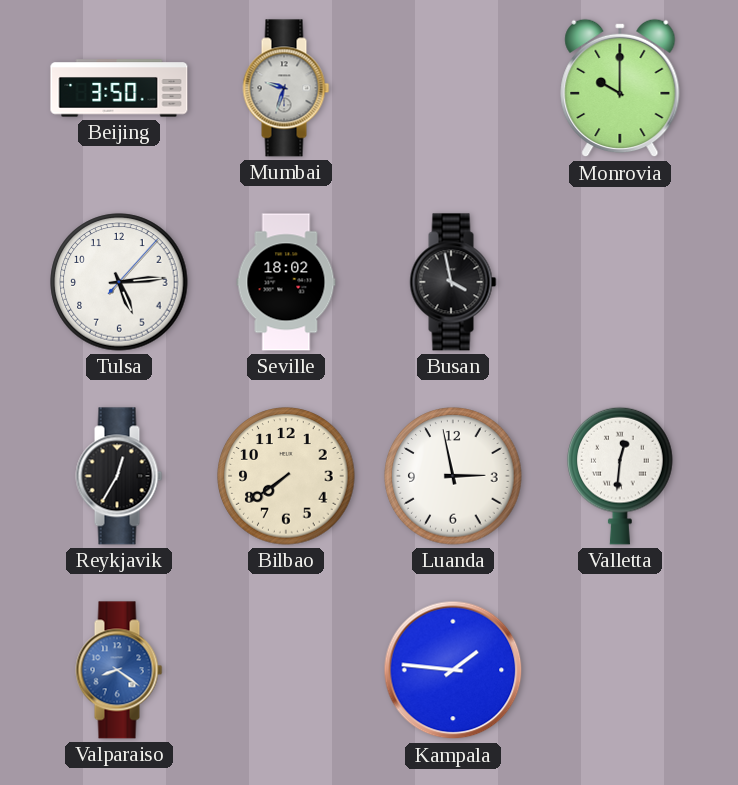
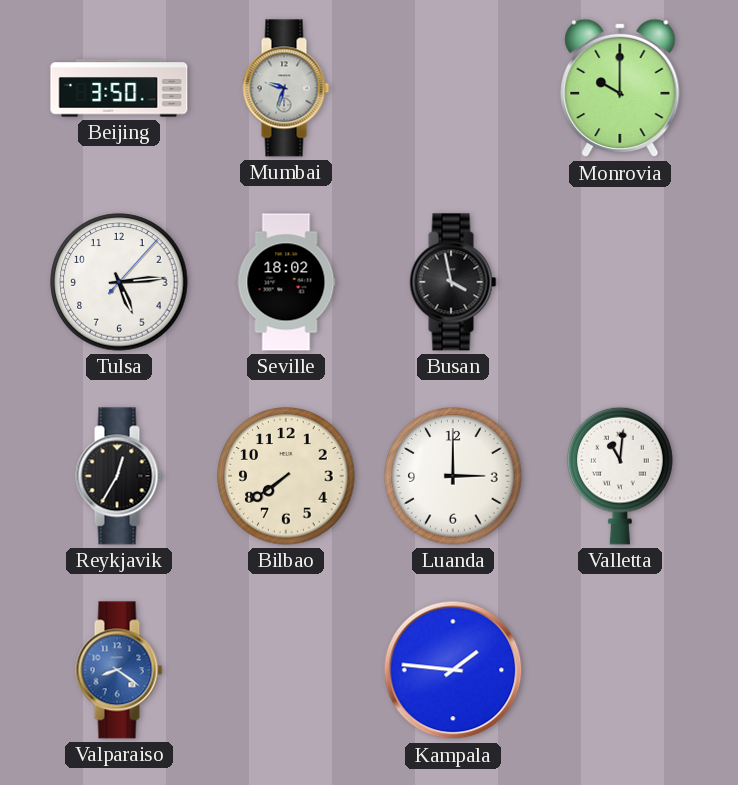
Luanda: 2:58 -> 3:00
Valletta: 12:31 -> 11:01
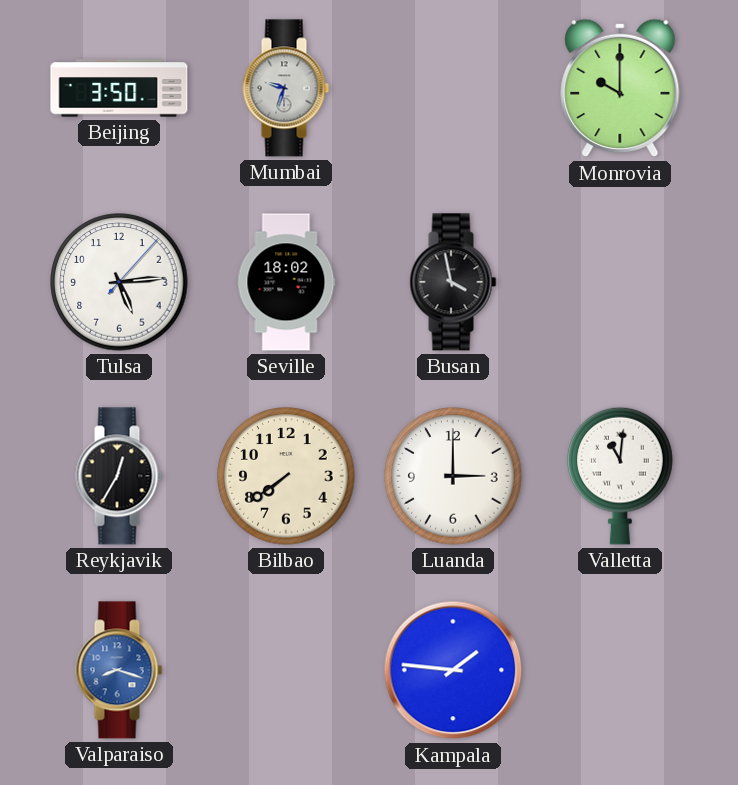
Valparaiso: 8:21 -> 8:18
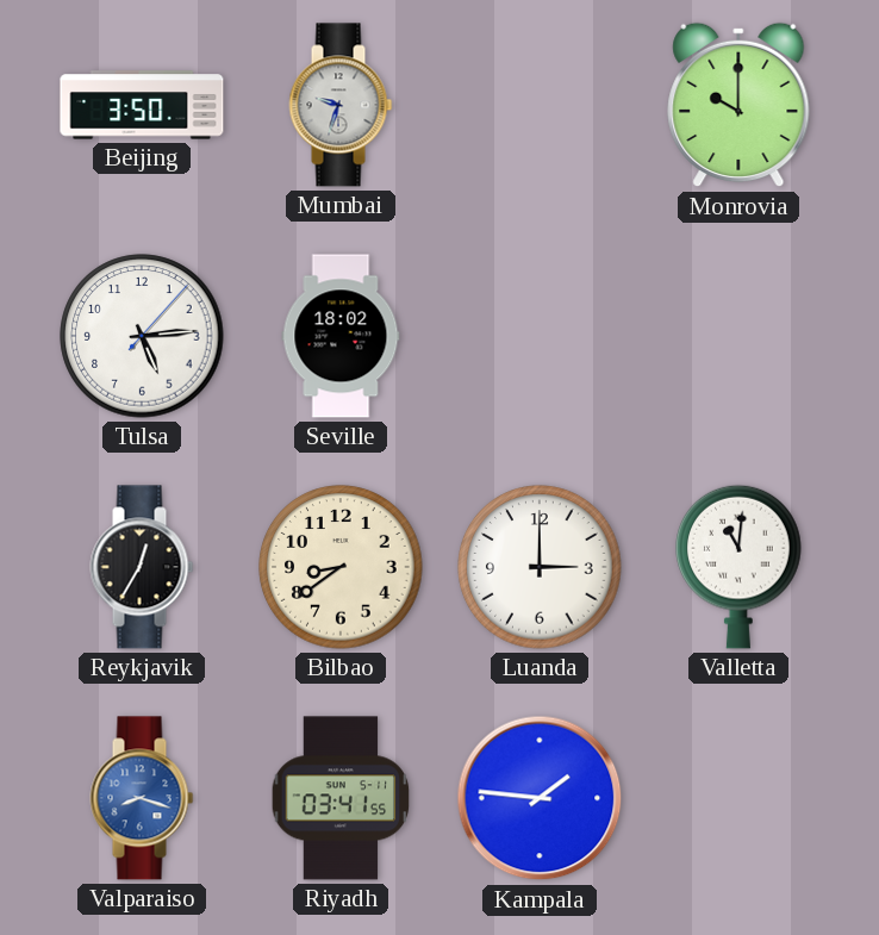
Busan: 3:58 -> none
Bilbao: 7:39 -> 8:39
Riyadh: none -> 03:41
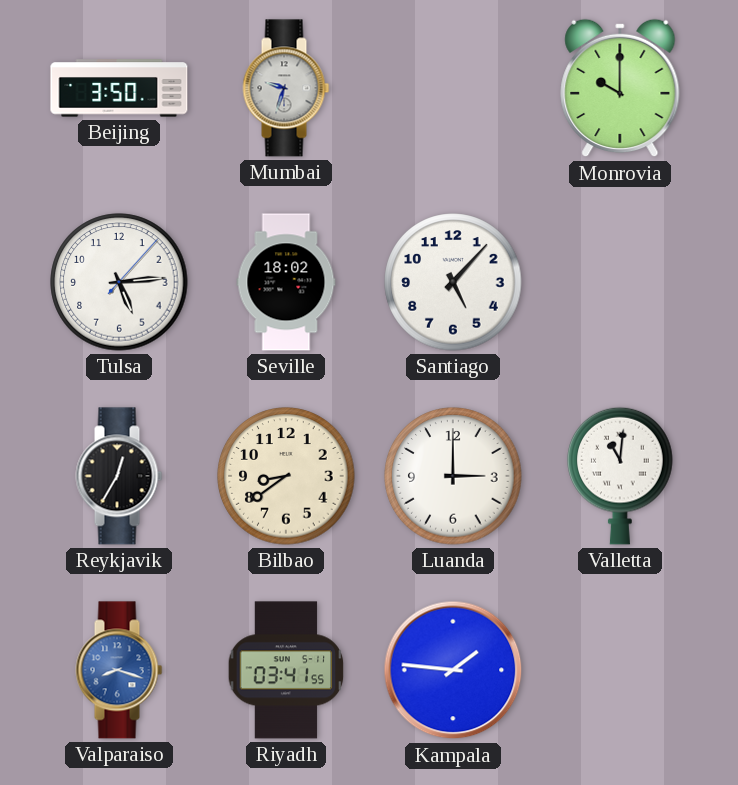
Santiago: none -> 5:07
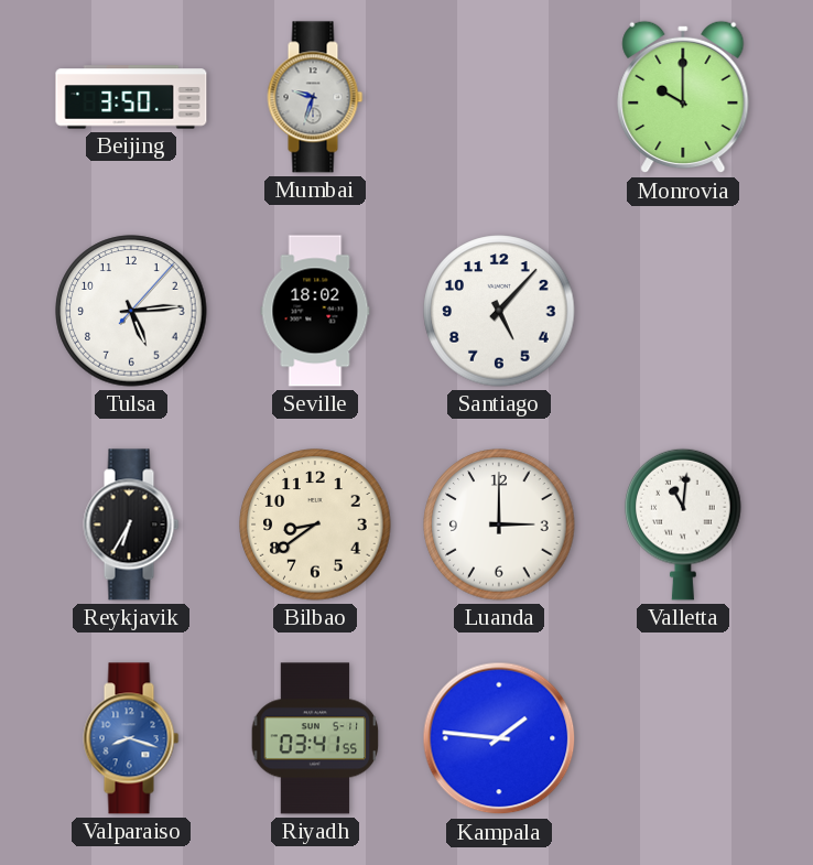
Reykjavik: 12:35 -> 6:35
